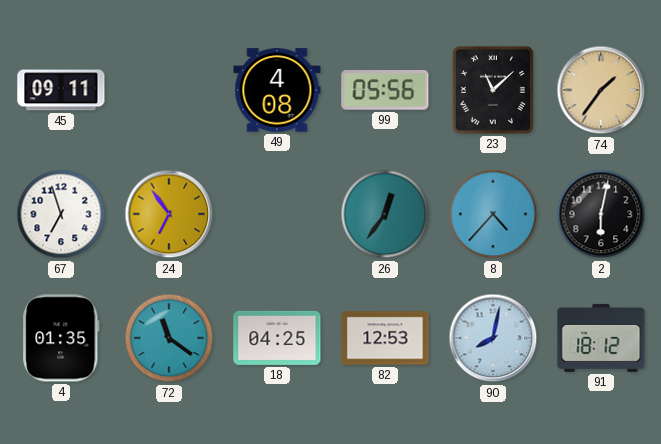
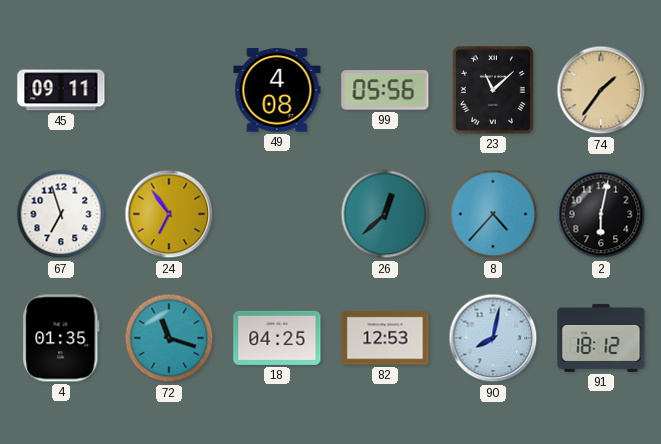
26: 12:36 -> 12:38
72: 11:21 -> 11:18
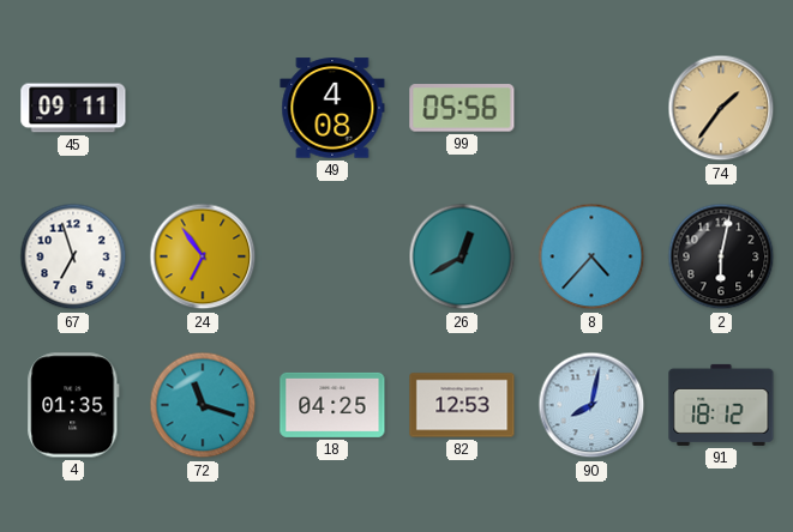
23: 11:08 -> none
26: 12:38 -> 12:40
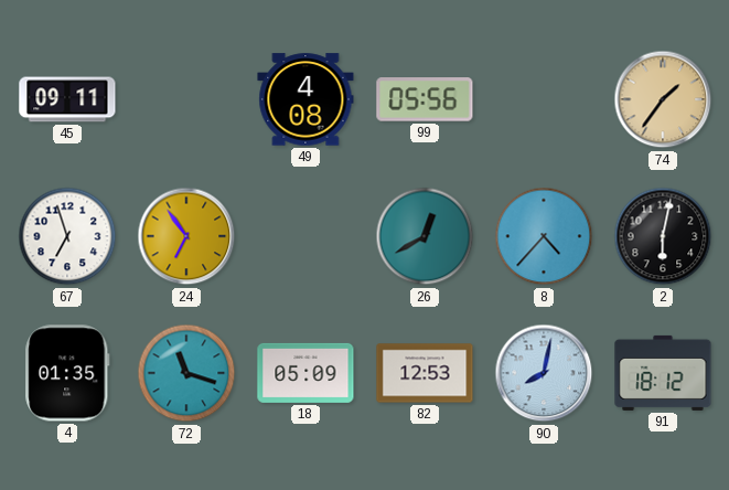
18: 04:25 -> 05:09
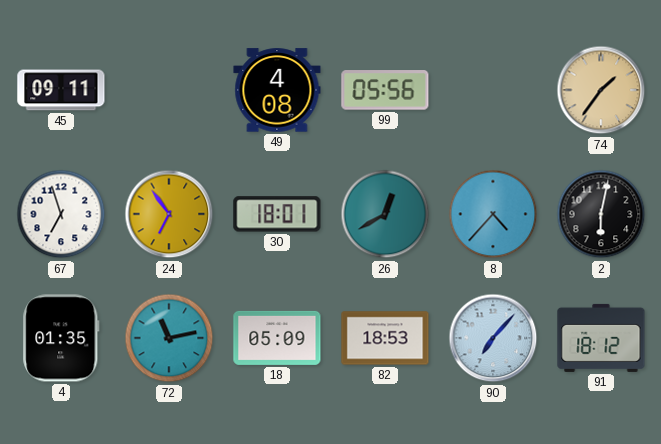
30: none -> 18:01
72: 11:18 -> 11:13
82: 12:53 -> 18:53
90: 8:02 -> 7:07
